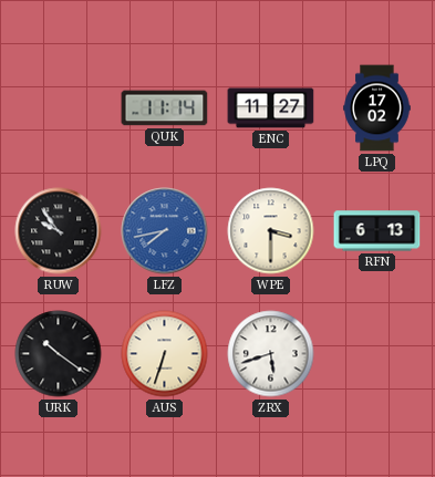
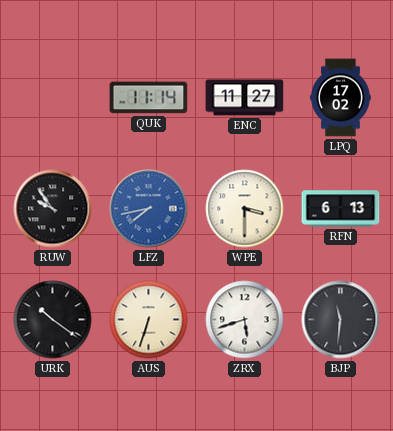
BJP: none -> 11:31
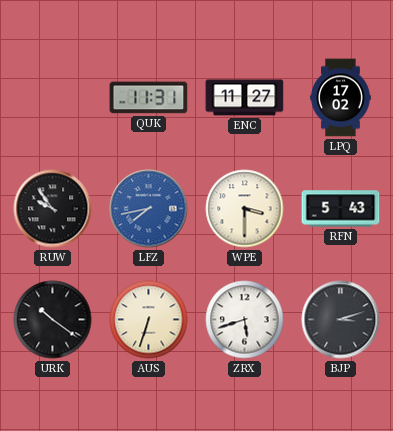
QUK: 11:14 -> 11:31
RFN: 6:13 -> 5:43
BJP: 11:31 -> 3:12
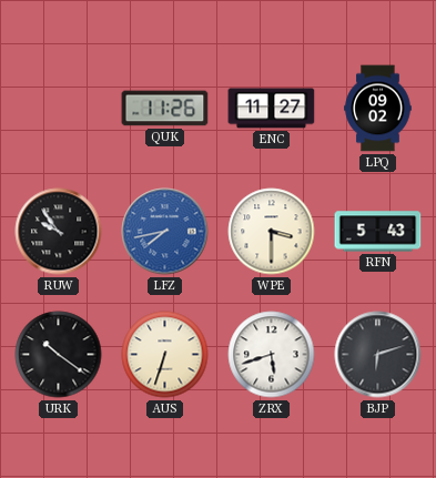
QUK: 11:31 -> 11:26
LPQ: 17:02 -> 09:02
BJP: 3:12 -> 6:12
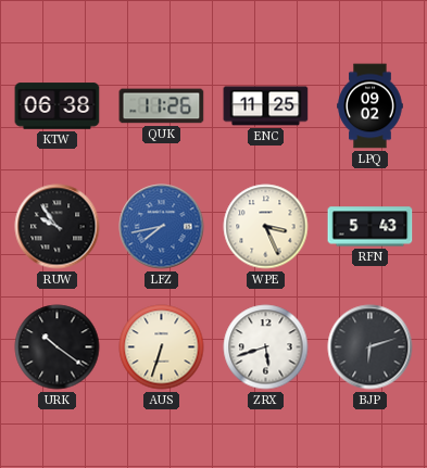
KTW: none -> 06:38
ENC: 11:27 -> 11:25
WPE: 3:30 -> 3:26
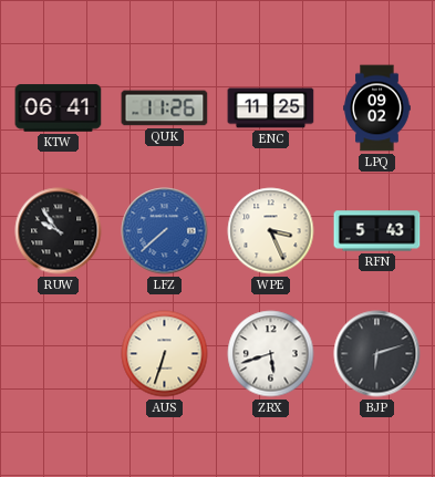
KTW: 06:38 -> 06:41
LFZ: 7:43 -> 7:38
URK: 10:21 -> none
